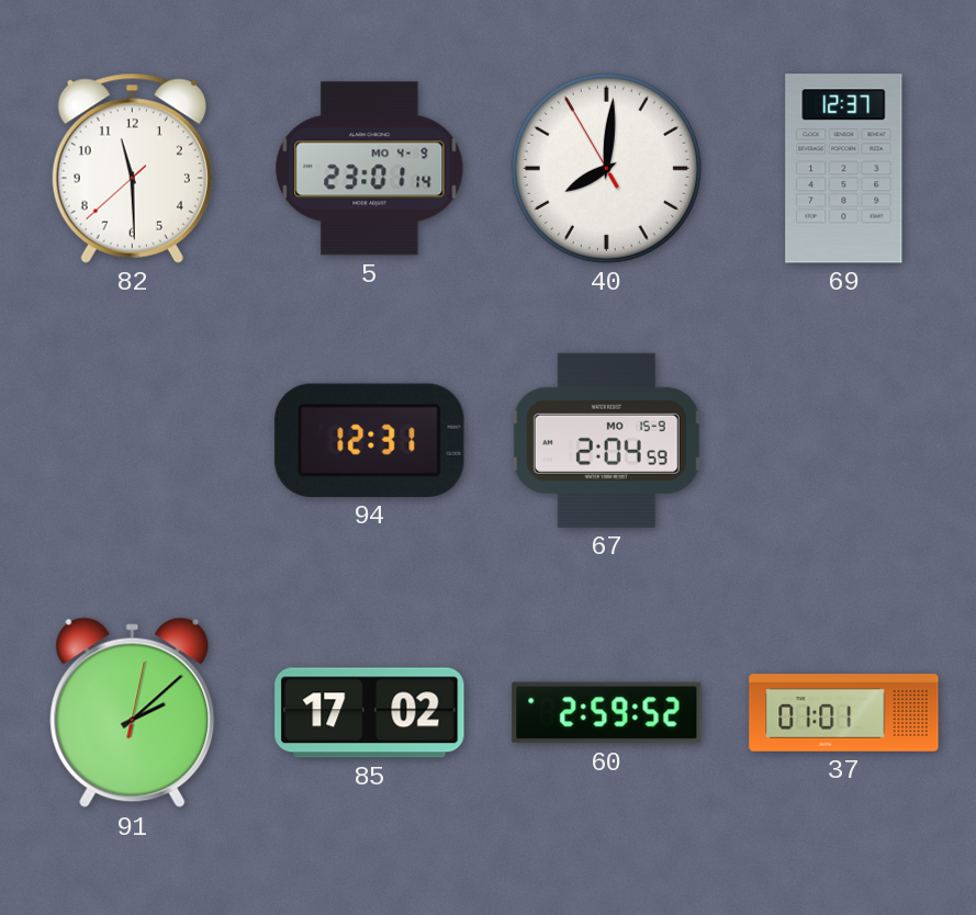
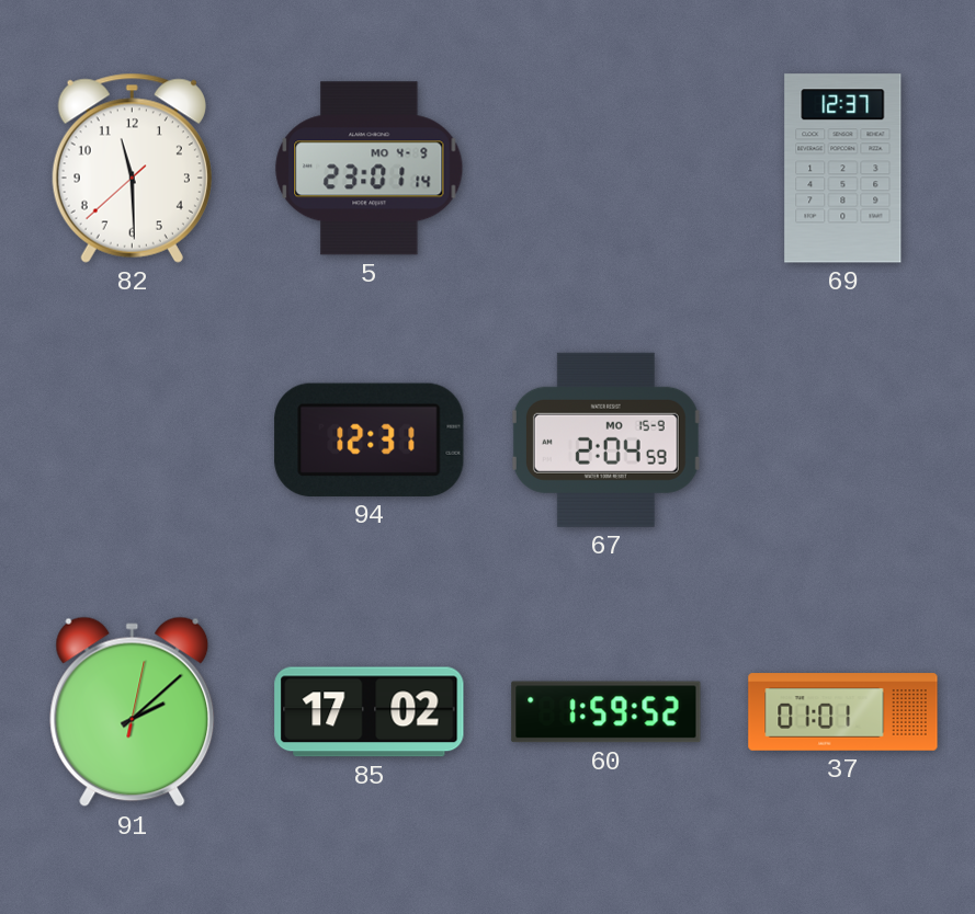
40: 8:00 -> none
60: 2:59 -> 1:59
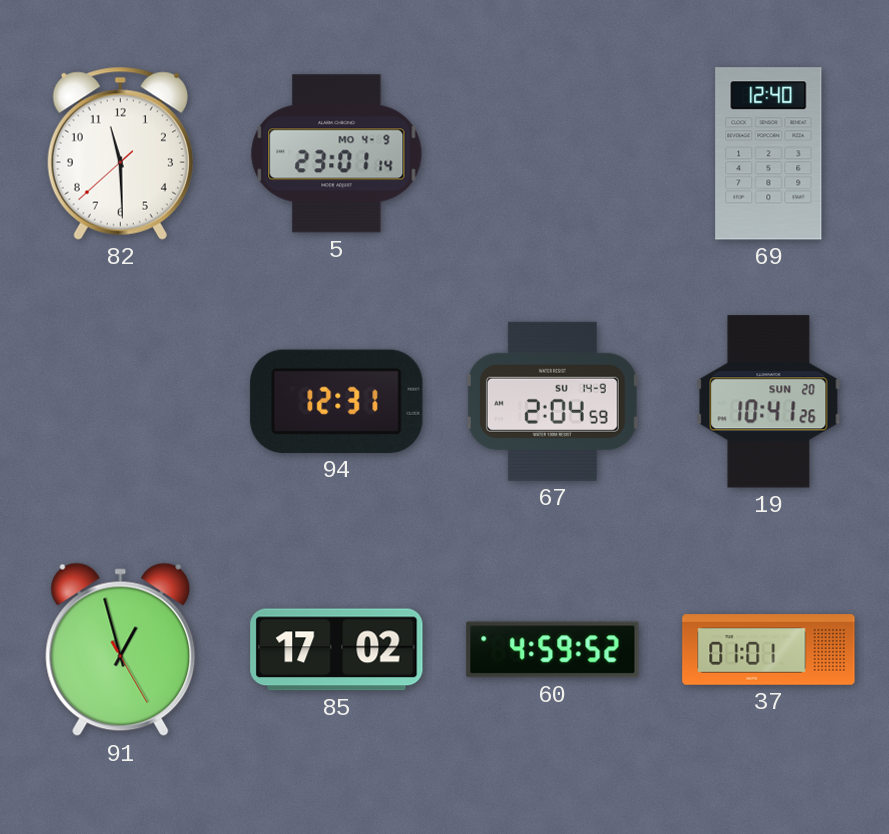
69: 12:37 -> 12:40
67 date: MO 15-9 -> SU 14-9
19: none -> 10:41
91: 2:08 -> 12:57
60: 1:59 -> 4:59
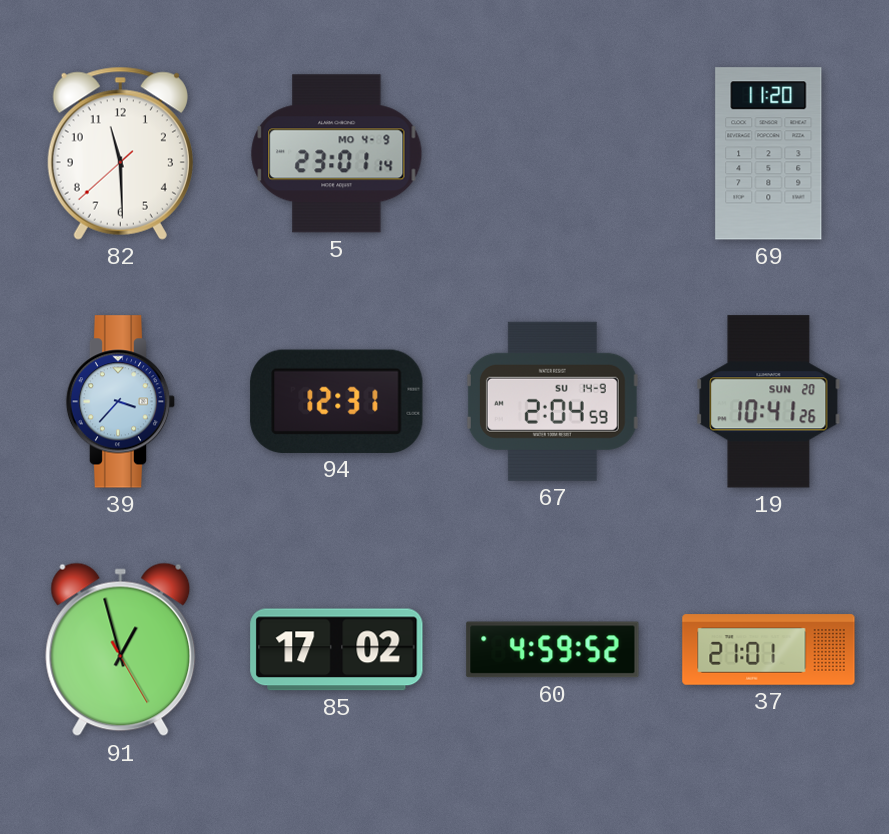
69: 12:40 -> 11:20
39: none -> 3:37
37: 01:01 -> 21:01
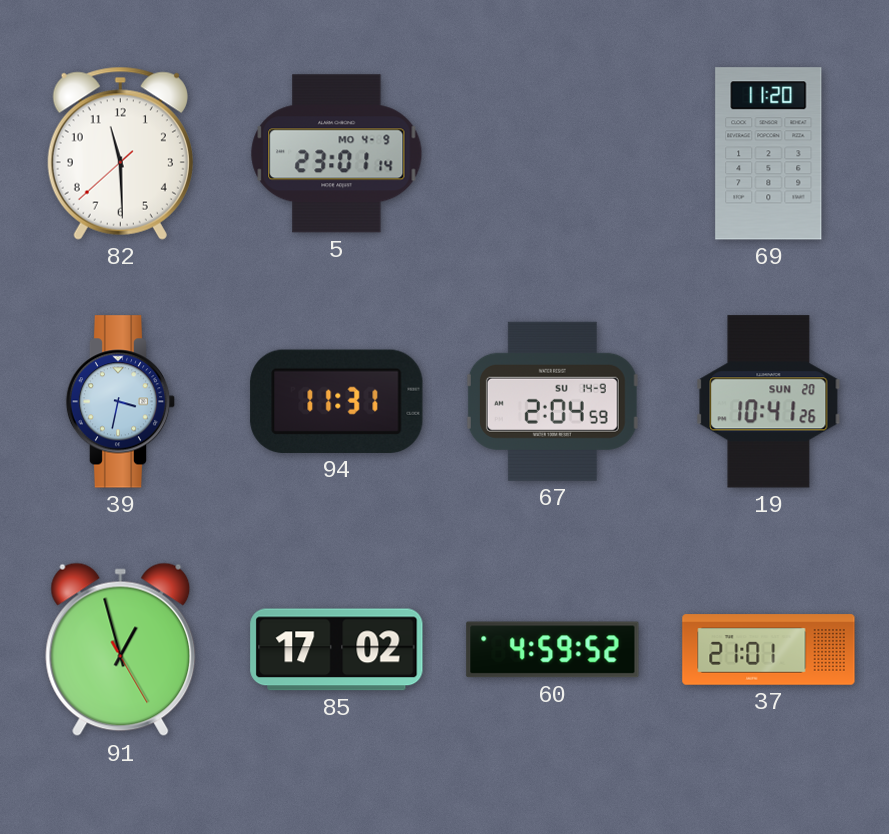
39: 3:37 -> 3:32
94: 12:31 -> 11:31
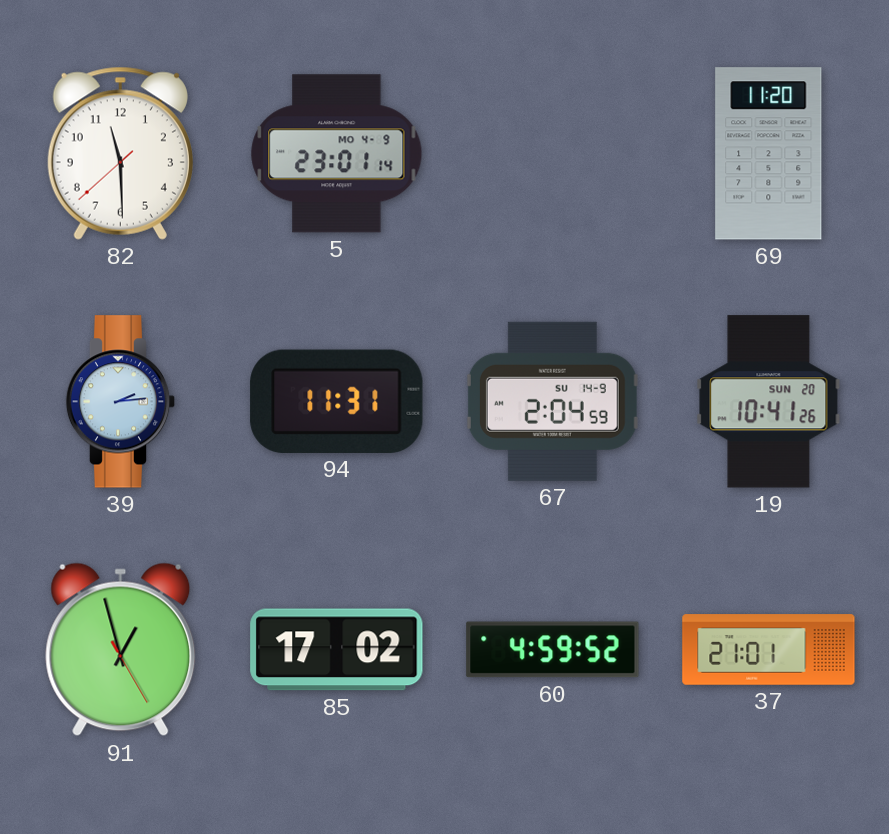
39: 3:32 -> 2:14
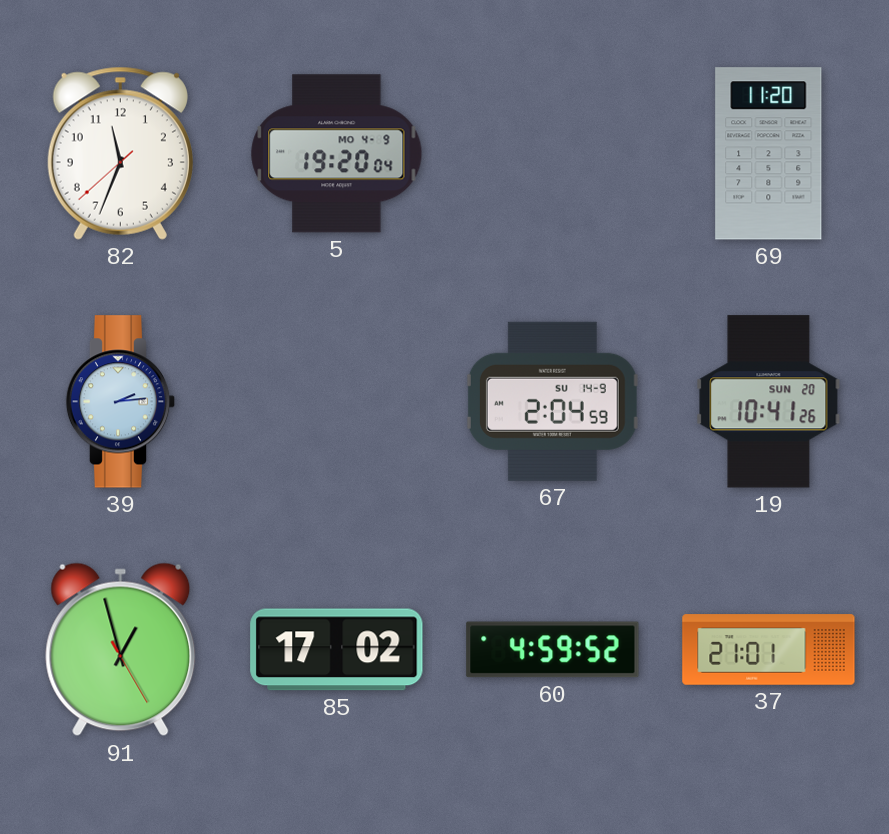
82: 11:29 -> 11:33
5: 23:01 -> 19:20
94: 11:31 -> none
